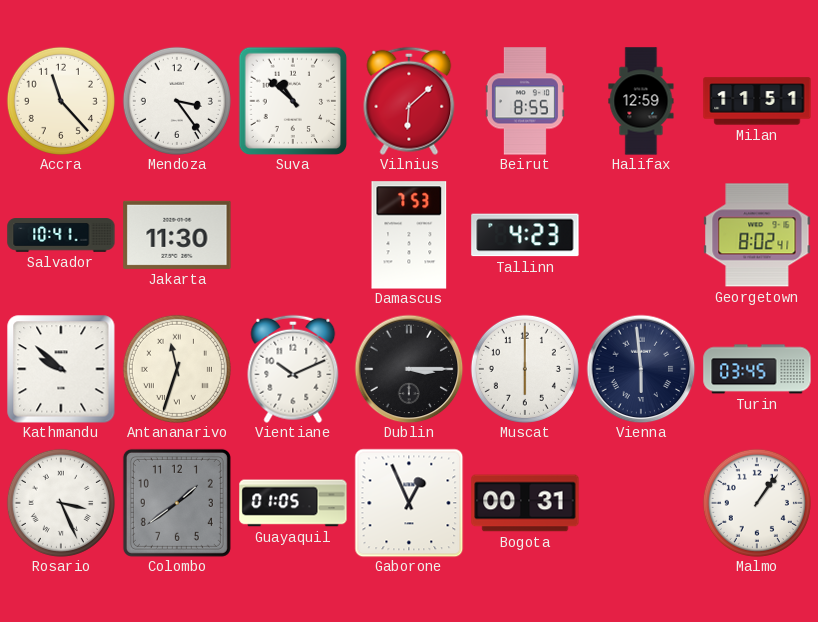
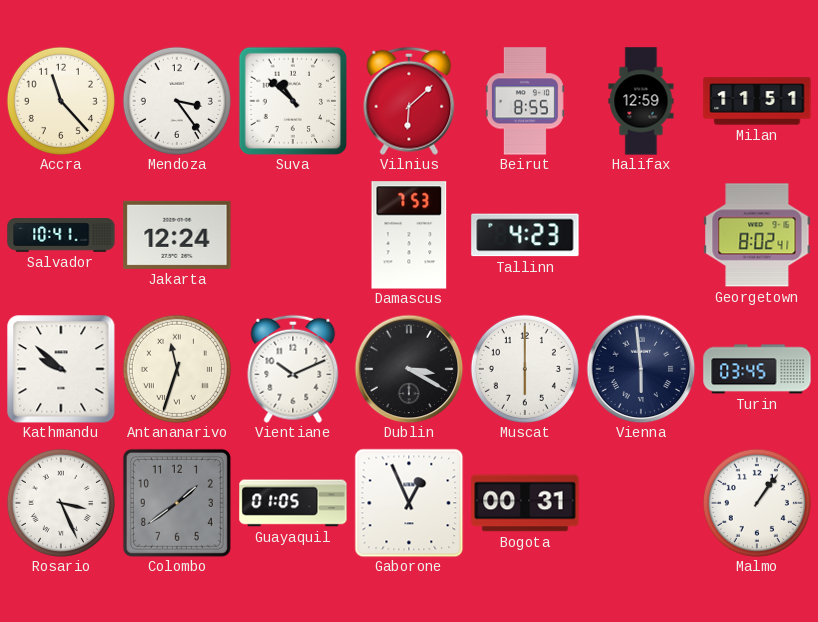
Jakarta: 11:30 -> 12:24
Dublin: 3:15 -> 3:20
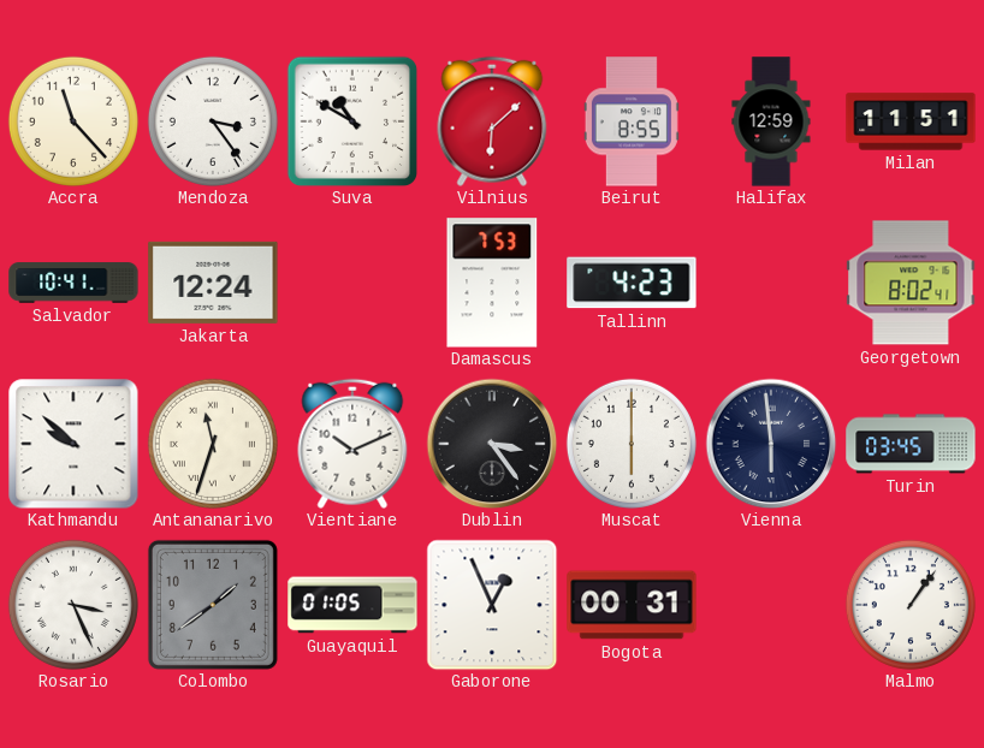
Suva: 10:52 -> 10:50
Dublin: 3:20 -> 3:24
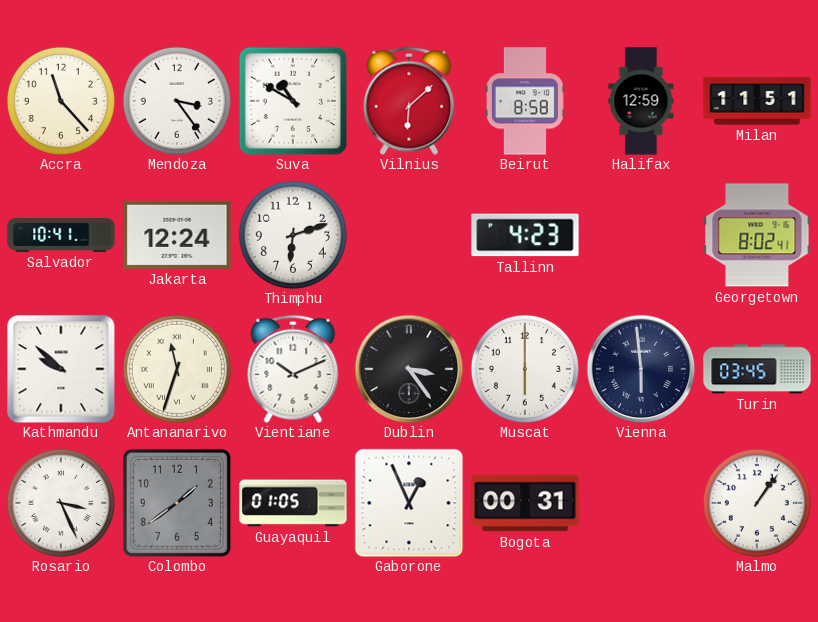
Beirut: 8:55 -> 8:58
Thimphu: none -> 6:12
Damascus: 7:53 -> none
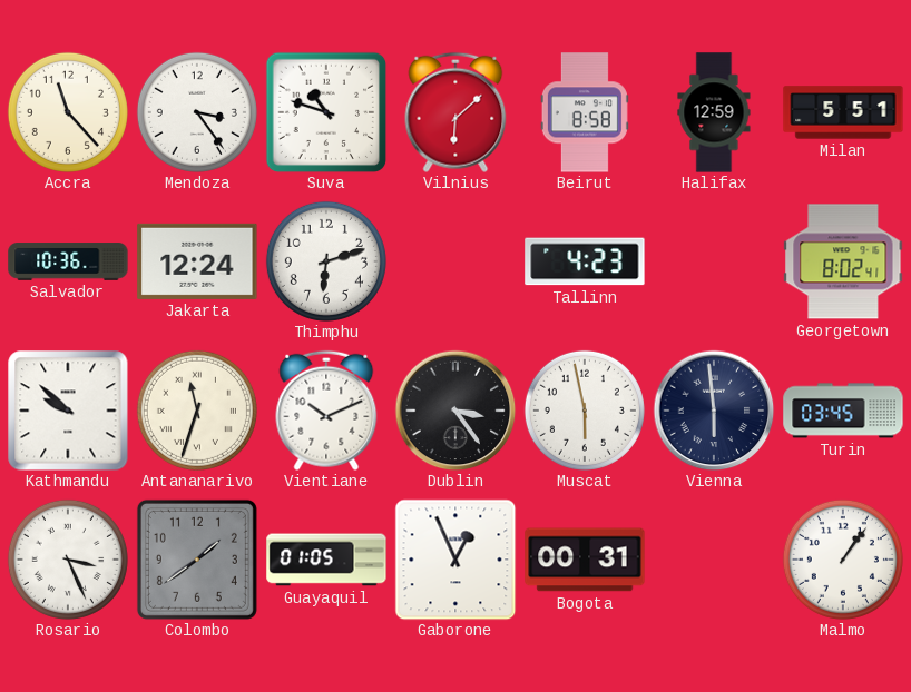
Suva: 10:50 -> 10:48
Milan: 11:51 -> 5:51
Salvador: 10:41 -> 10:36
Muscat: 6:00 -> 5:58
